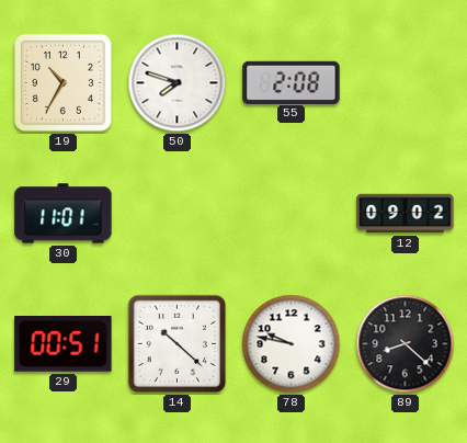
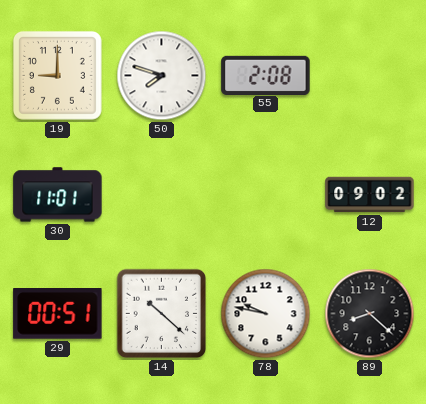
19: 10:35 -> 9:00
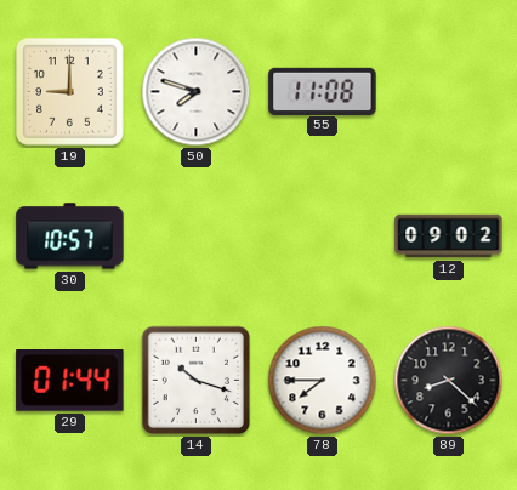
55: 2:08 -> 11:08
30: 11:01 -> 10:57
29: 00:51 -> 01:44
14: 10:22 -> 10:18
78: 9:47 -> 7:45
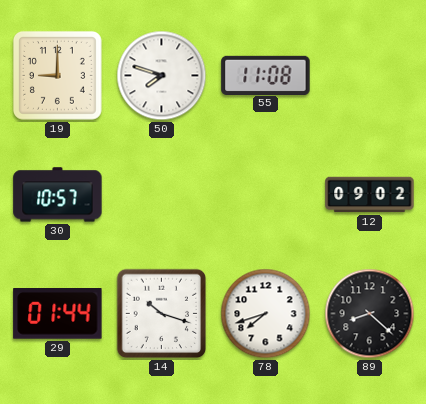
78: 7:45 -> 7:42
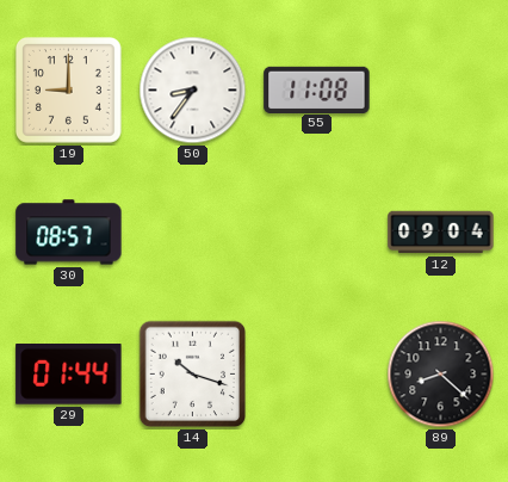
50: 7:48 -> 8:36
30: 10:57 -> 08:57
12: 09:02 -> 09:04
78: 7:42 -> none
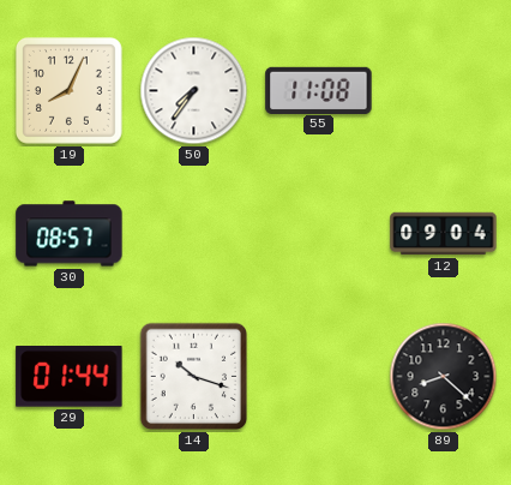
19: 9:00 -> 8:04
50: 8:36 -> 7:36
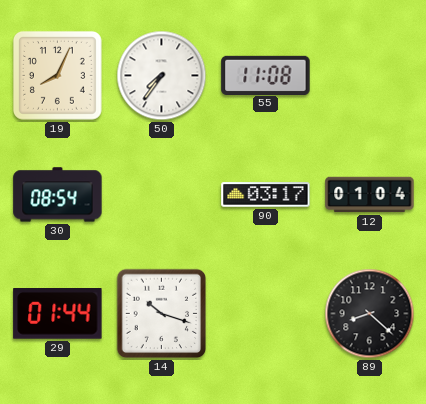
30: 08:57 -> 08:54
90: none -> 03:17
12: 09:04 -> 01:04
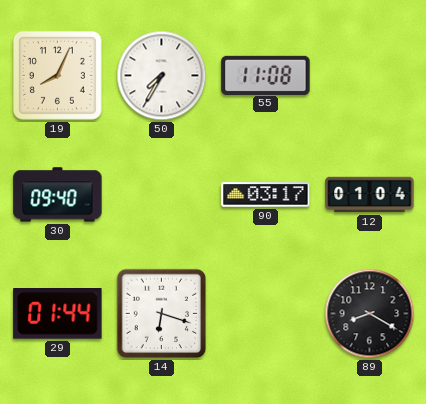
50: 7:36 -> 7:35
30: 08:54 -> 09:40
14: 10:18 -> 6:18
89: 8:22 -> 8:20
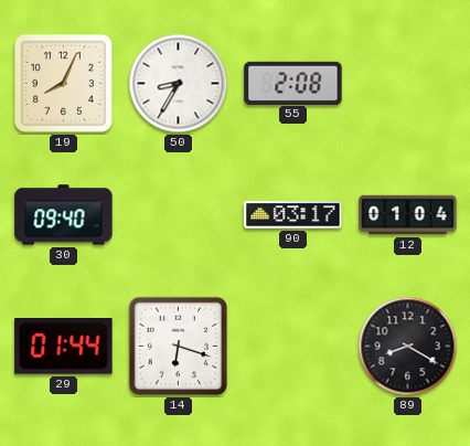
50: 7:35 -> 8:35
55: 11:08 -> 2:08
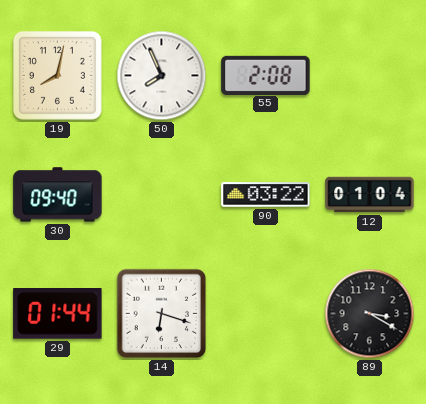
19: 8:04 -> 8:02
50: 8:35 -> 7:56
90: 03:17 -> 03:22
89: 8:20 -> 3:20
